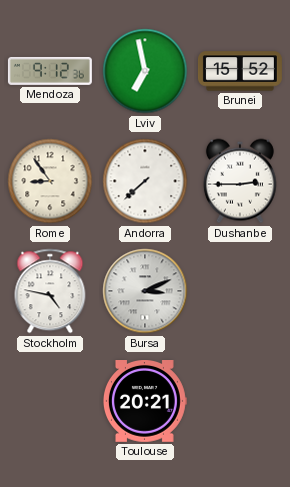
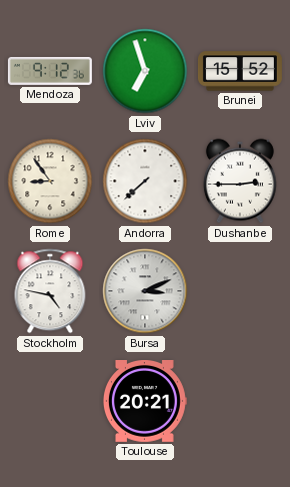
Lviv: 6:58 -> 6:57
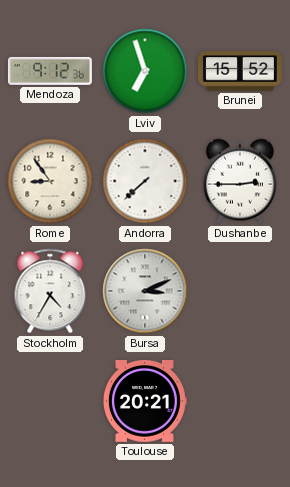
Stockholm: 4:47 -> 4:35
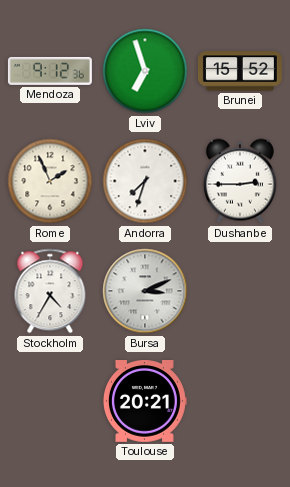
Rome: 8:54 -> 1:56
Andorra: 7:38 -> 7:33
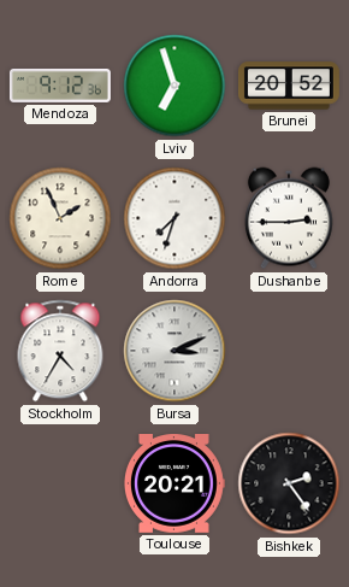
Brunei: 15:52 -> 20:52
Bishkek: none -> 2:24
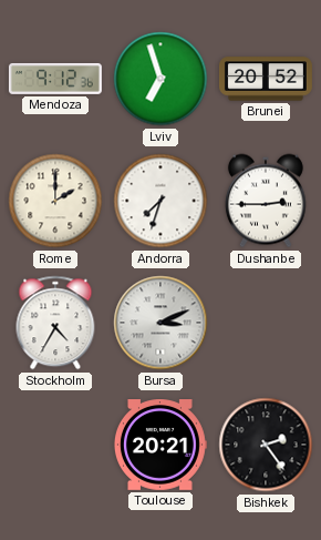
Rome: 1:56 -> 2:00
